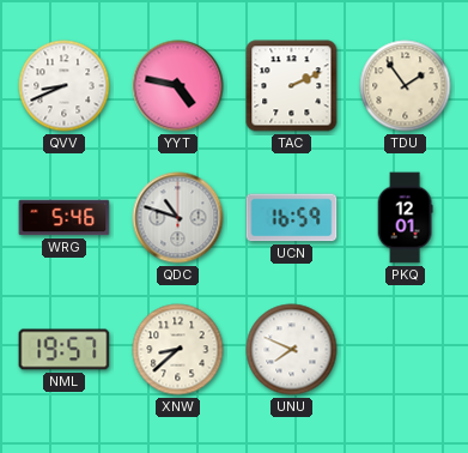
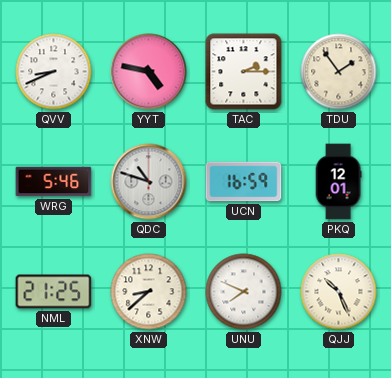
TAC: 2:11 -> 2:15
NML: 19:57 -> 21:25
QJJ: none -> 10:26
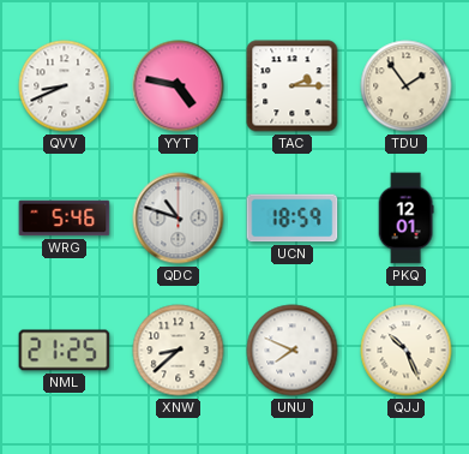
UCN: 16:59 -> 18:59
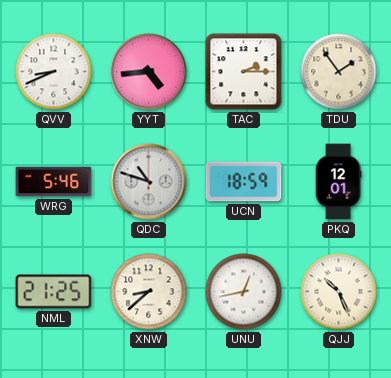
YYT: 4:47 -> 4:44
UNU: 7:49 -> 12:43
